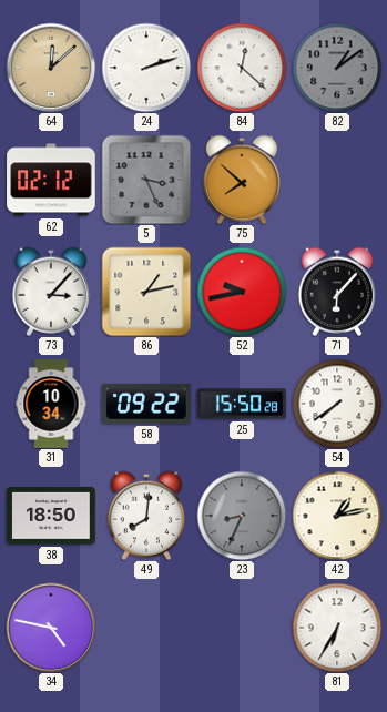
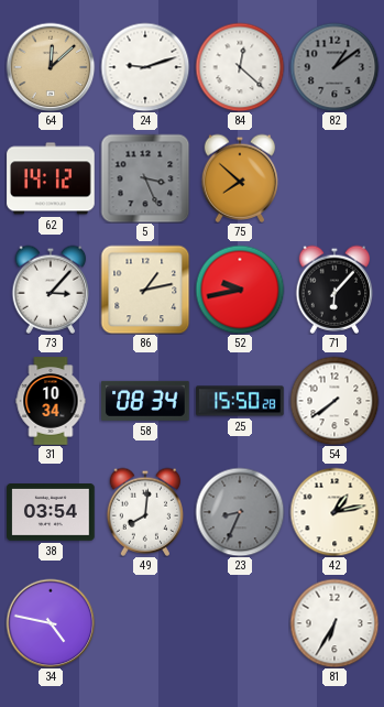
24: 2:12 -> 9:12
62: 02:12 -> 14:12
58: 09:22 -> 08:34
38: 18:50 -> 03:54
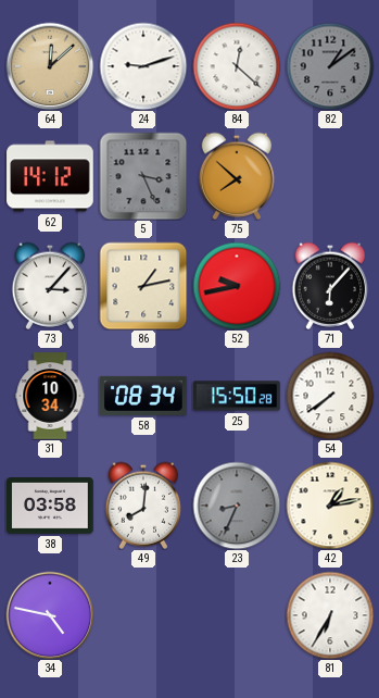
38: 03:54 -> 03:58
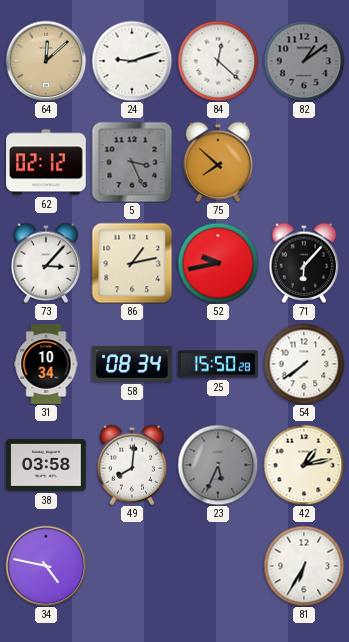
62: 14:12 -> 02:12
23: 8:34 -> 5:34
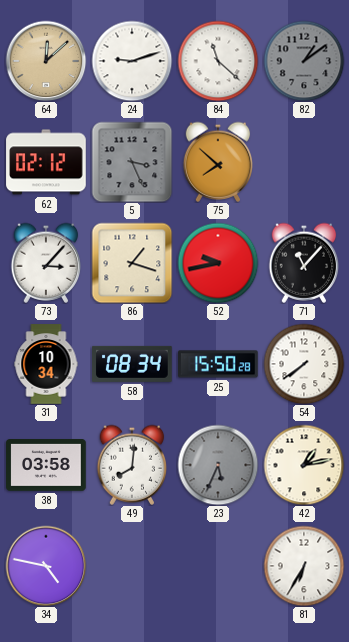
84: 12:22 -> 11:22
86: 1:13 -> 1:18
71: 6:07 -> 11:07
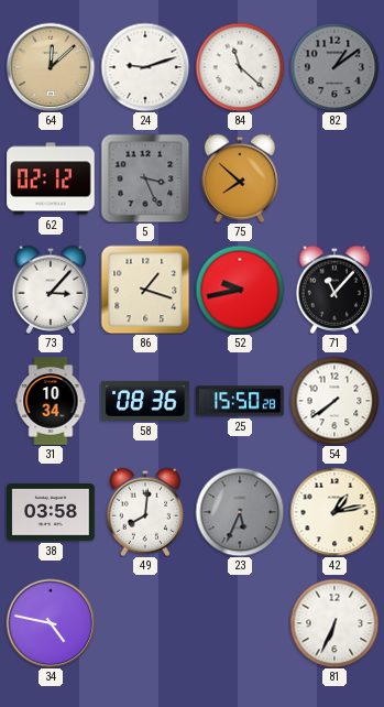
58: 08:34 -> 08:36
81: 6:35 -> 6:34
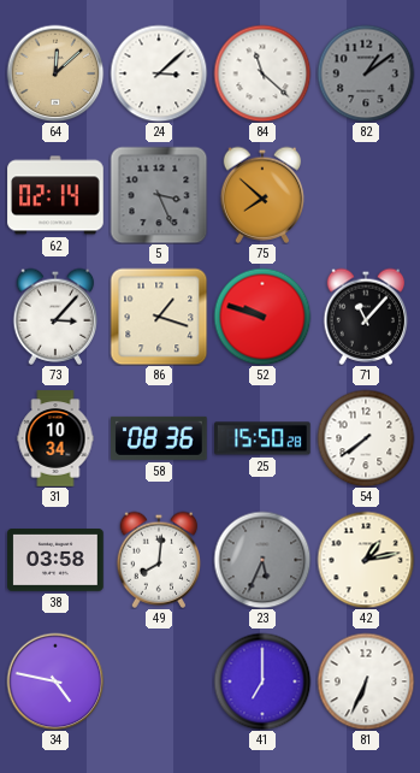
24: 9:12 -> 3:08
62: 02:12 -> 02:14
52: 9:43 -> 9:48
41: none -> 7:00
